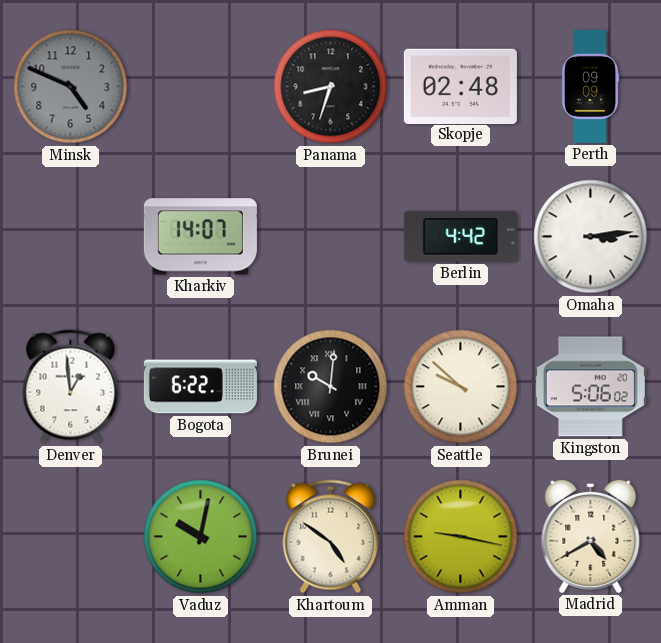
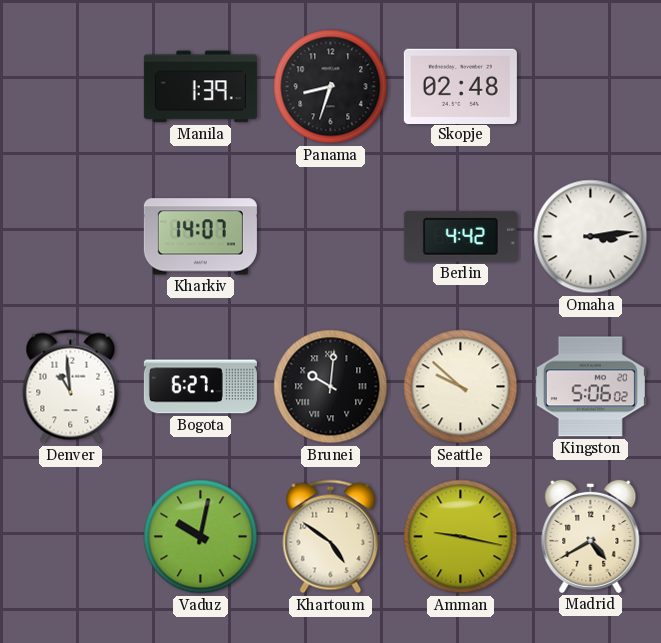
Minsk: 4:49 -> none
Manila: none -> 1:39
Perth: 09:09 -> none
Denver: 12:59 -> 10:59
Bogota: 6:22 -> 6:27
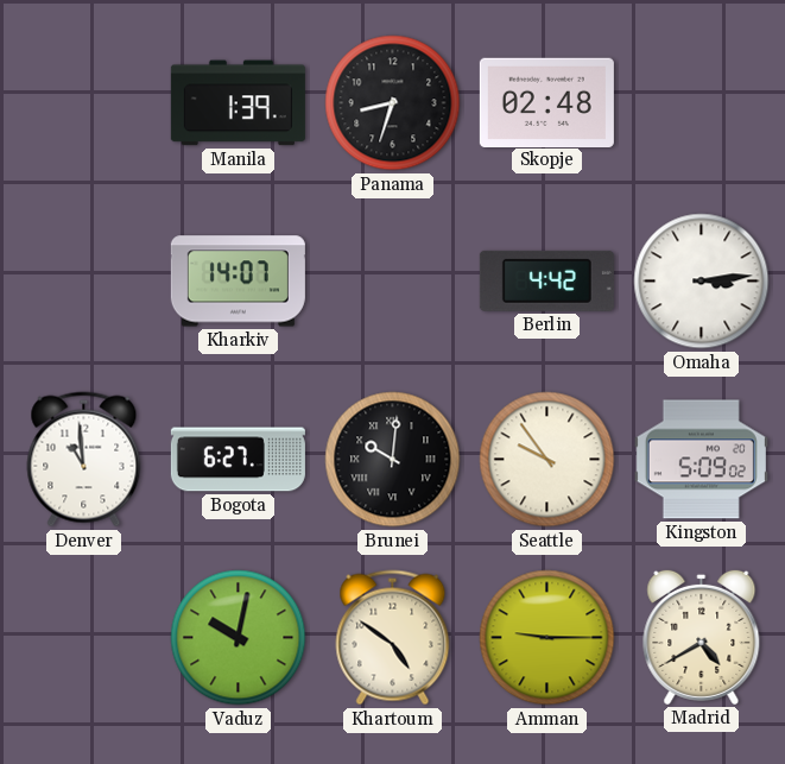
Seattle: 9:52 -> 9:54
Kingston: 5:06 -> 5:09
Amman: 9:17 -> 9:15
